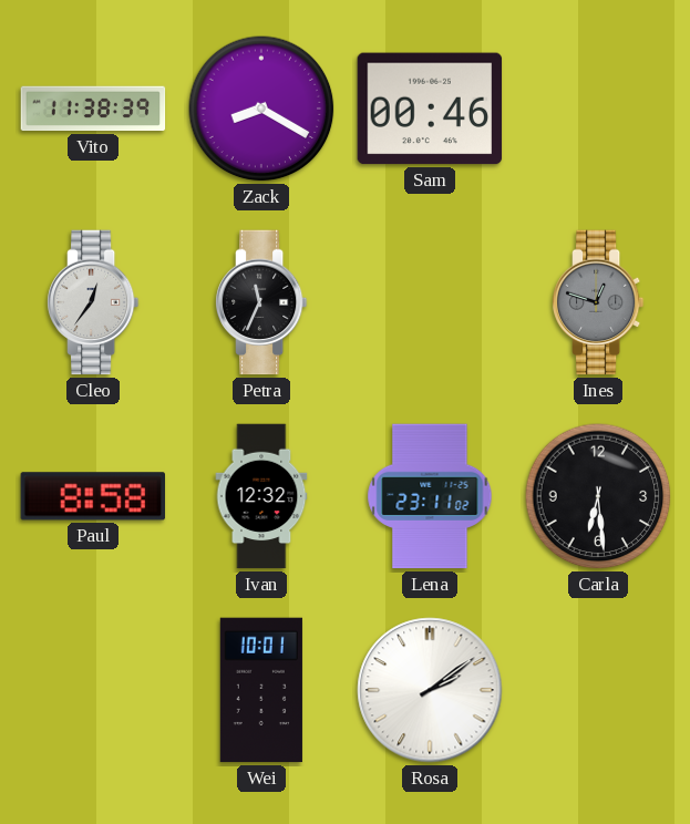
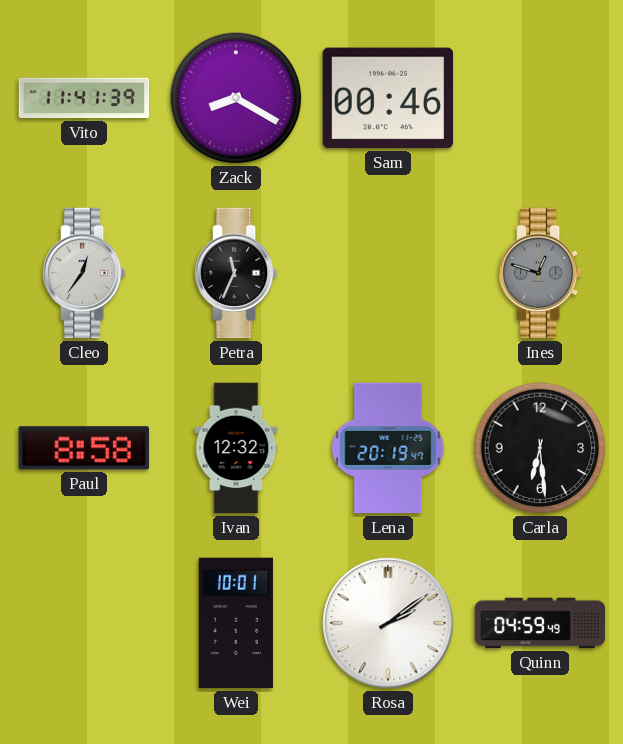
Vito: 11:38 -> 11:41
Lena: 23:11 -> 20:19
Quinn: none -> 04:59
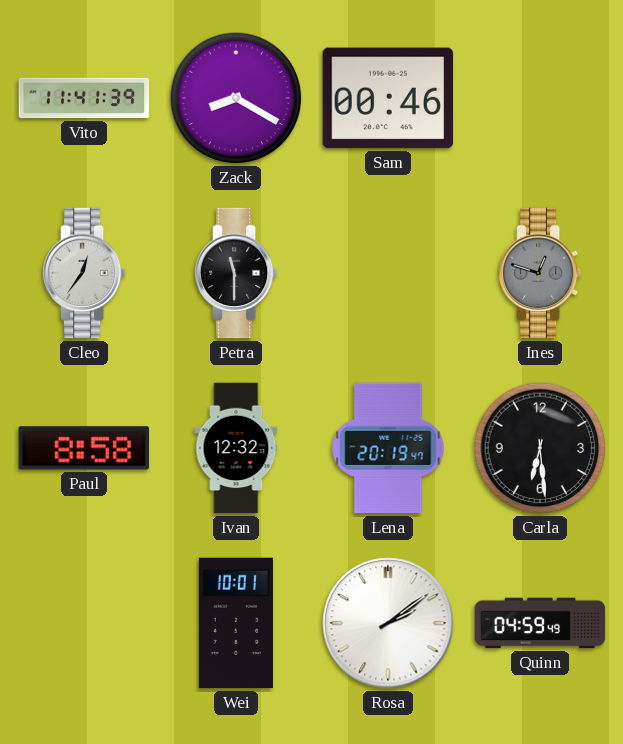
Petra: 11:34 -> 11:30
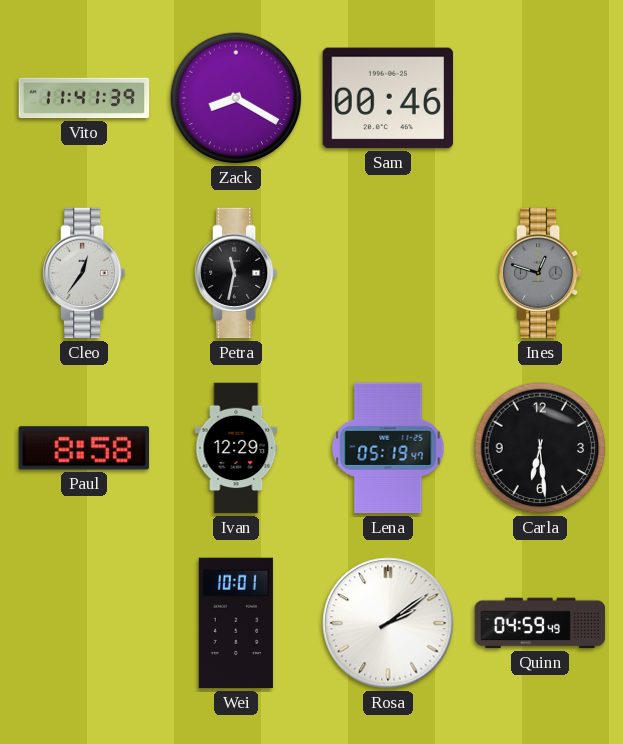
Petra: 11:30 -> 11:32
Ivan: 12:32 -> 12:29
Lena: 20:19 -> 05:19
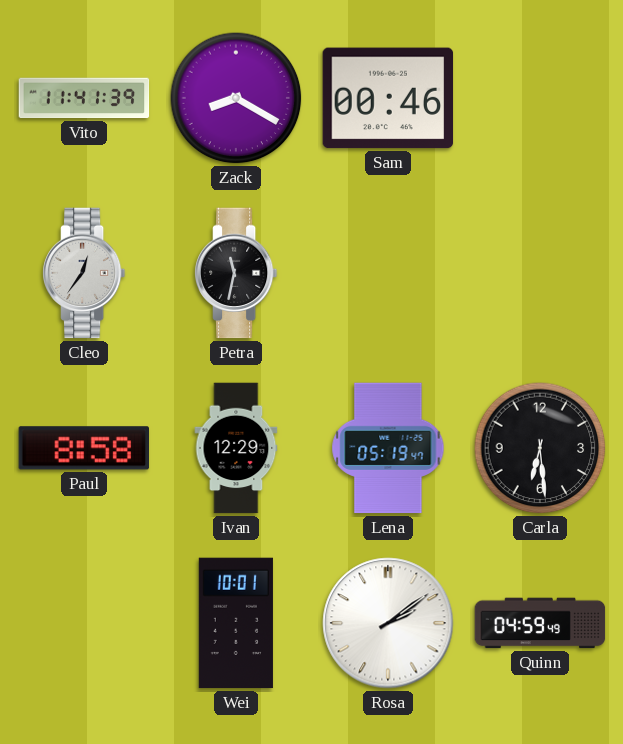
Ines: 12:48 -> none
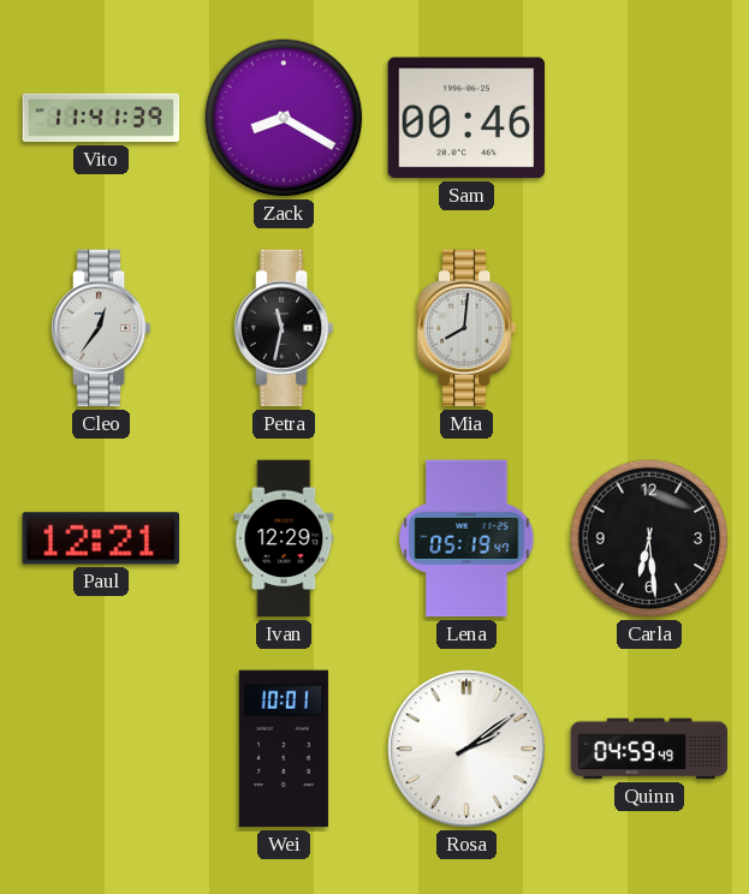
Mia: none -> 8:01
Paul: 8:58 -> 12:21
